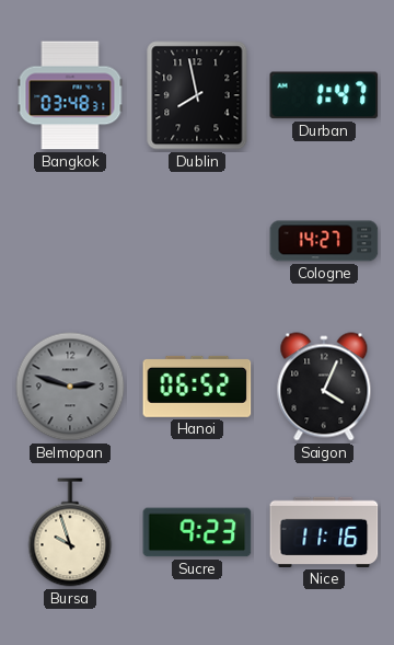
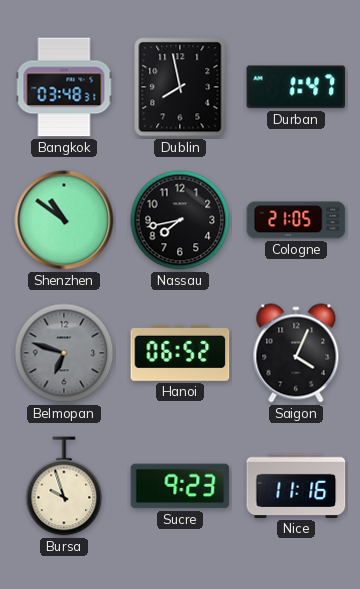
Shenzhen: none -> 10:51
Nassau: none -> 7:43
Cologne: 14:27 -> 21:05
Belmopan: 2:48 -> 6:48
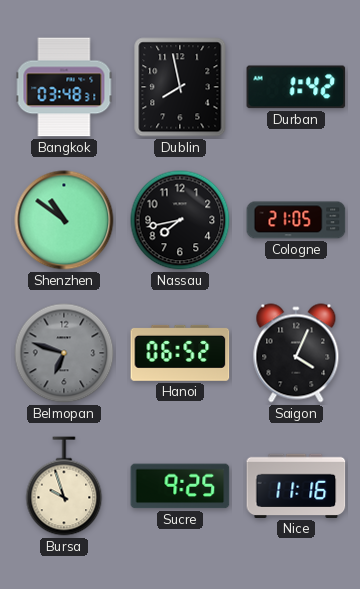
Durban: 1:47 -> 1:42
Sucre: 9:23 -> 9:25
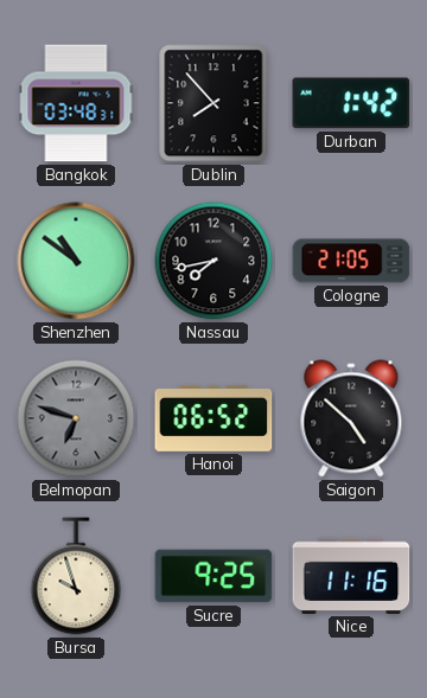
Dublin: 7:58 -> 7:53
Saigon: 4:04 -> 4:52
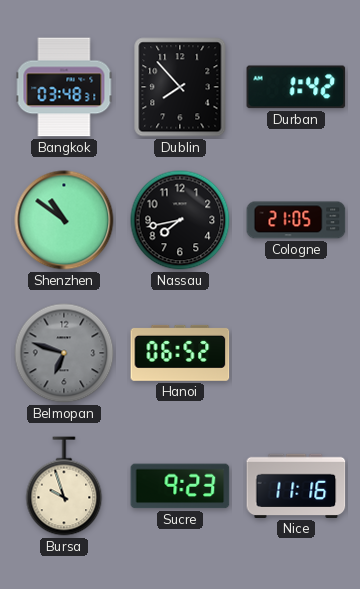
Saigon: 4:52 -> none
Sucre: 9:25 -> 9:23
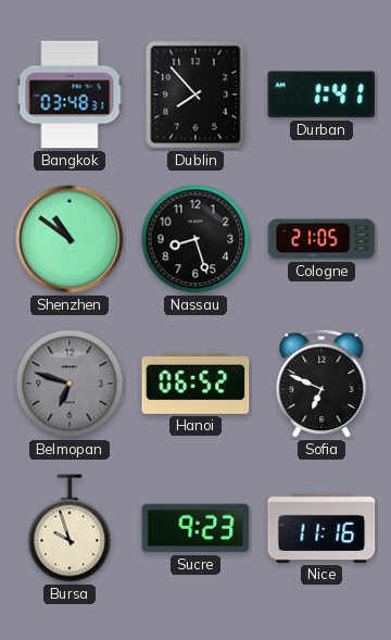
Durban: 1:42 -> 1:41
Nassau: 7:43 -> 8:27
Sofia: none -> 6:49
